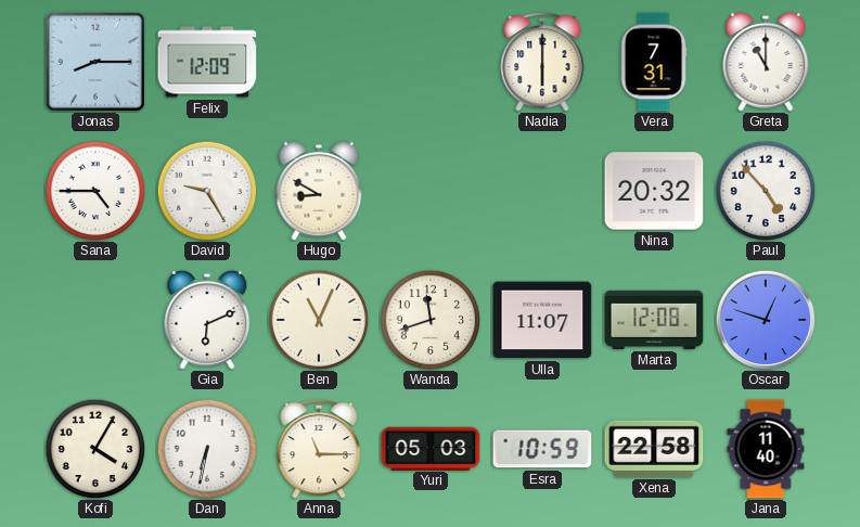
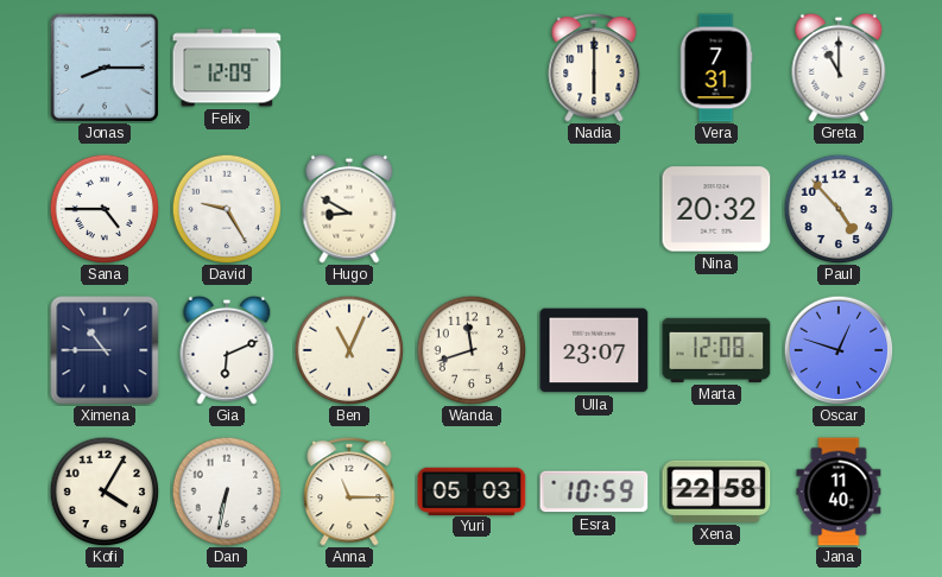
Ximena: none -> 10:45
Ulla: 11:07 -> 23:07
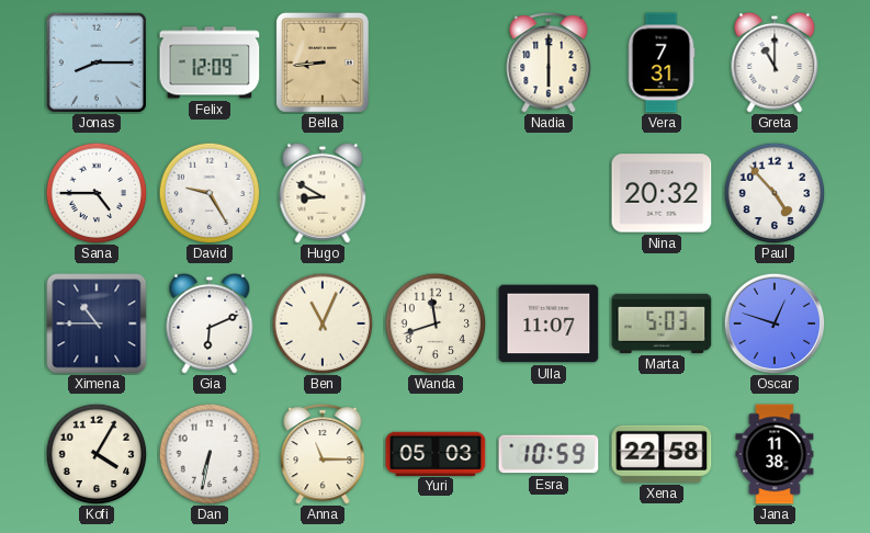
Bella: none -> 8:44
Ulla: 23:07 -> 11:07
Marta: 12:08 -> 5:03
Jana: 11:40 -> 11:38
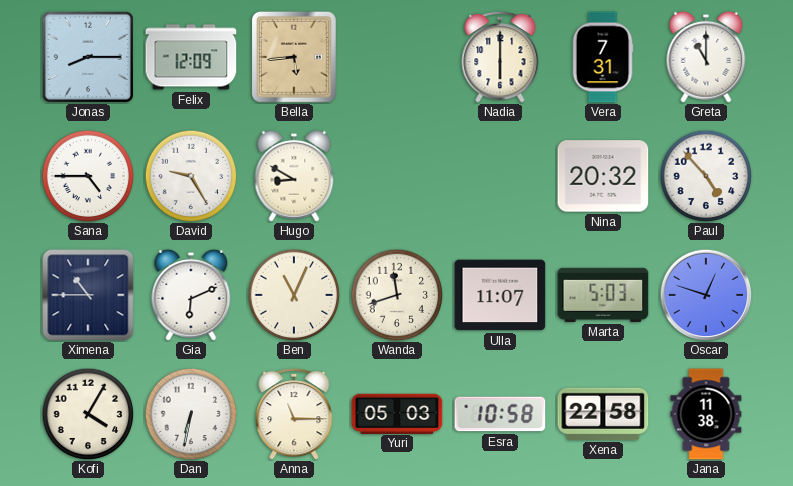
Bella: 8:44 -> 5:44
Esra: 10:59 -> 10:58
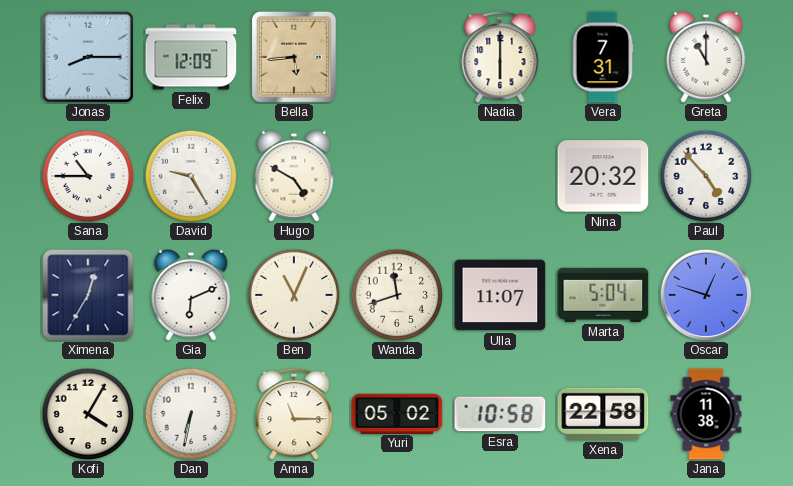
Sana: 4:45 -> 10:45
Hugo: 8:50 -> 4:50
Ximena: 10:45 -> 12:35
Marta: 5:03 -> 5:04
Yuri: 05:03 -> 05:02
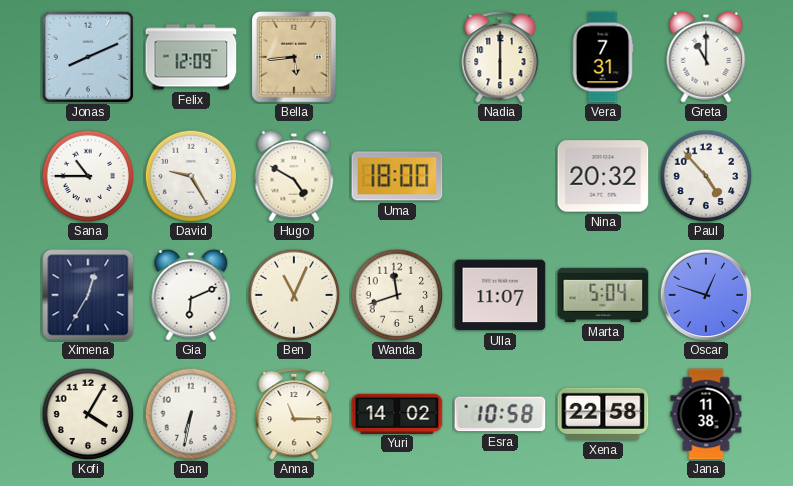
Jonas: 8:15 -> 8:11
Uma: none -> 18:00
Yuri: 05:02 -> 14:02
